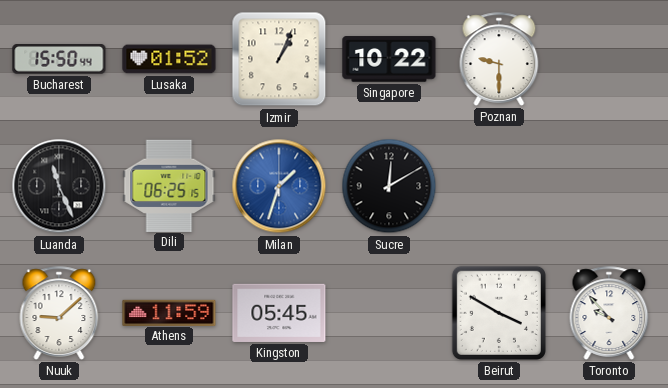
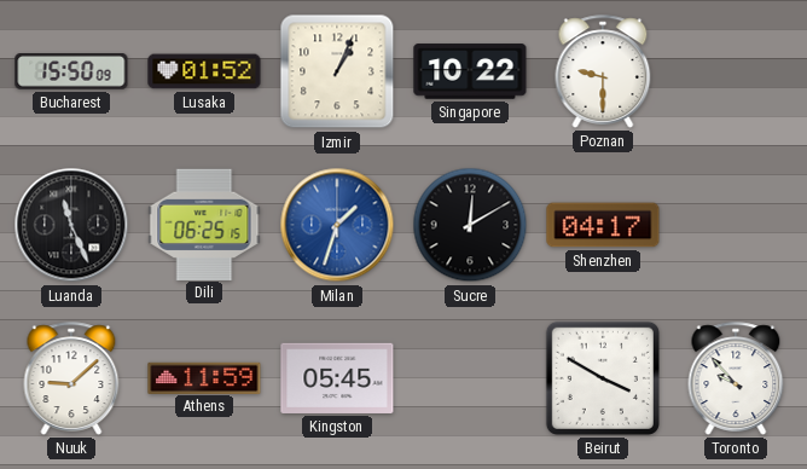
Bucharest: 15:50:44 -> 15:50:09
Shenzhen: none -> 04:17
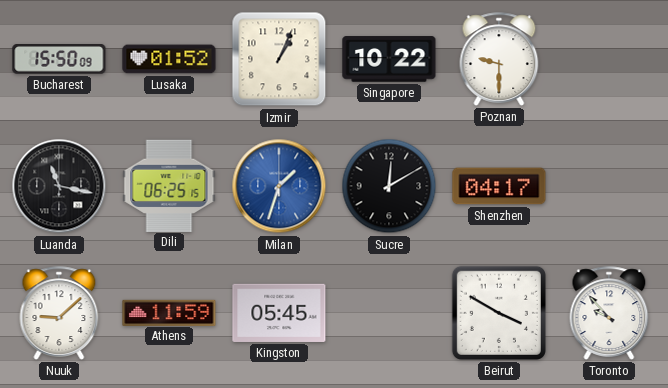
Luanda: 11:26 -> 11:17
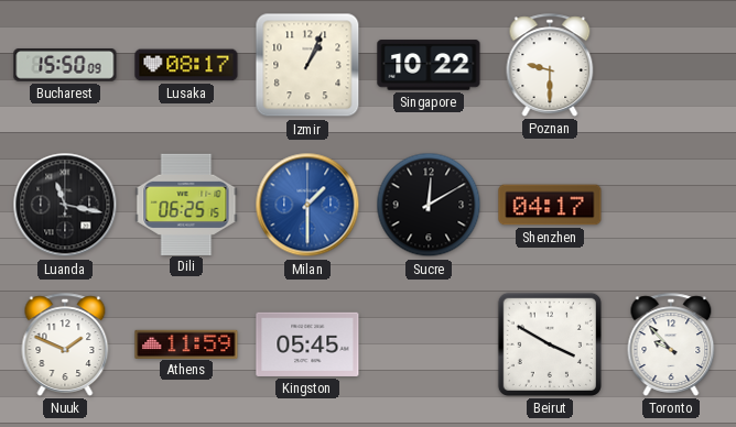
Lusaka: 01:52 -> 08:17
Milan: 1:33 -> 1:30
Nuuk: 9:08 -> 1:49
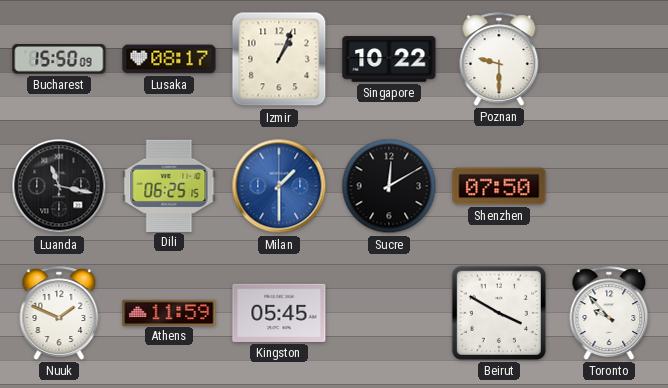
Shenzhen: 04:17 -> 07:50
